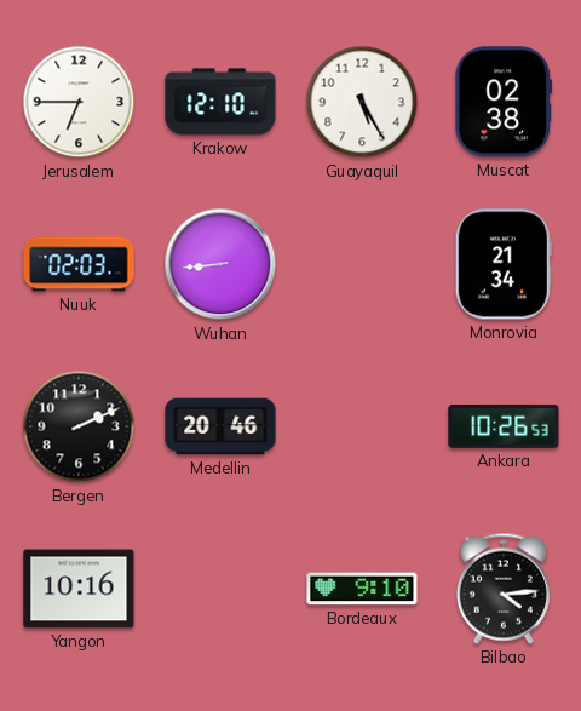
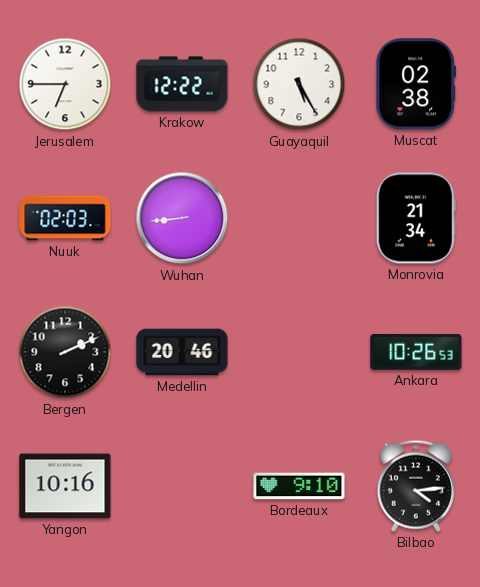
Krakow: 12:10 -> 12:22
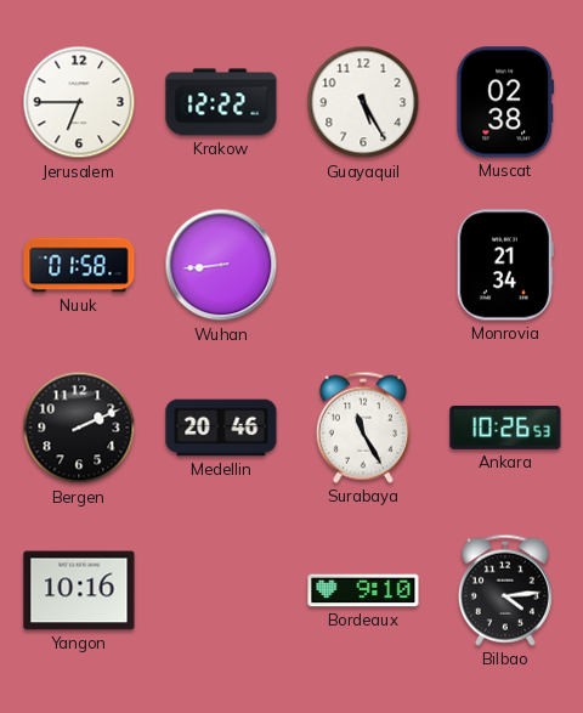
Nuuk: 02:03 -> 01:58
Surabaya: none -> 11:25
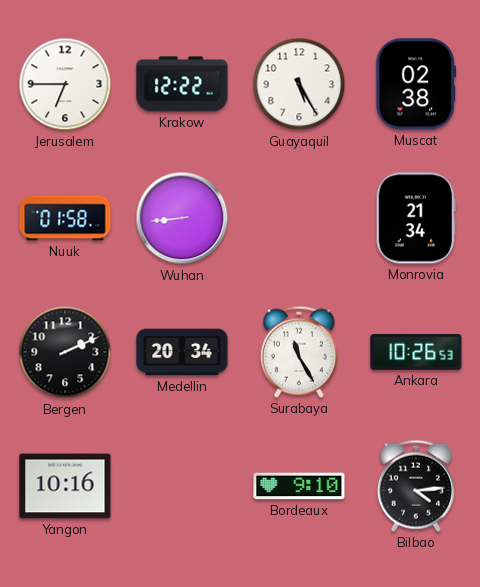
Medellin: 20:46 -> 20:34
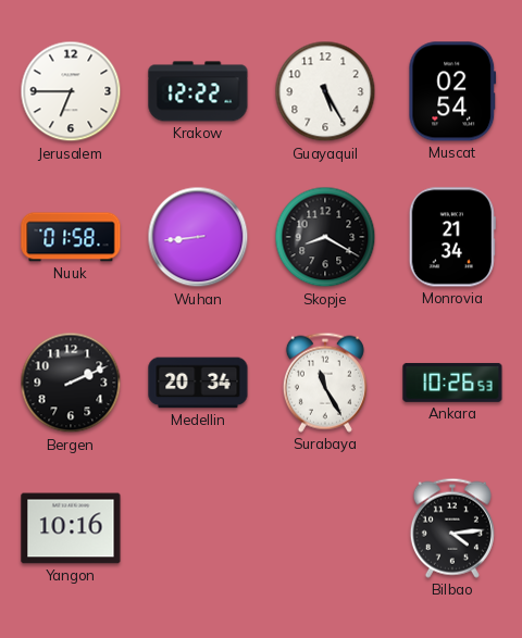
Muscat: 02:38 -> 02:54
Skopje: none -> 8:20
Bordeaux: 9:10 -> none
